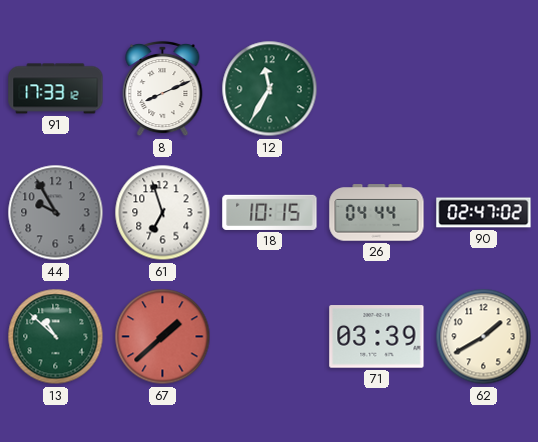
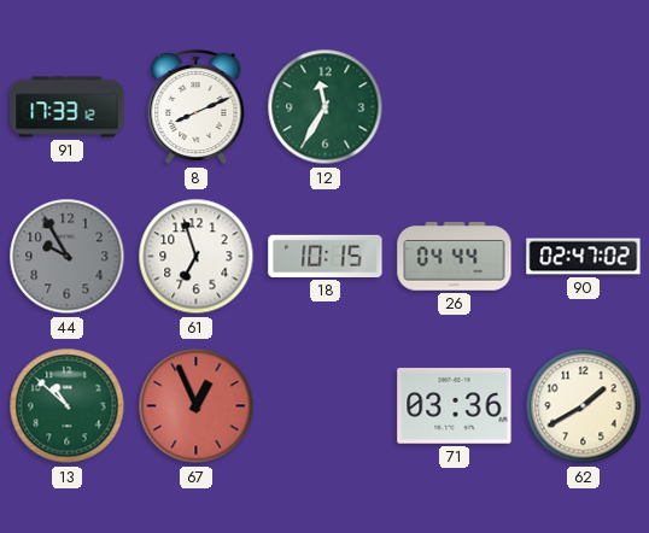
67: 1:38 -> 12:56
71: 03:39 -> 03:36
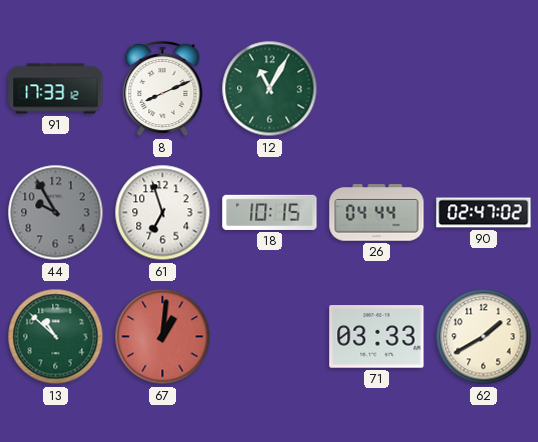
12: 11:35 -> 11:05
67: 12:56 -> 1:01
71: 03:36 -> 03:33
